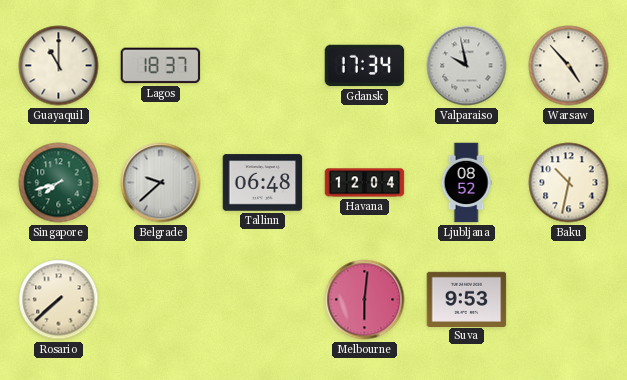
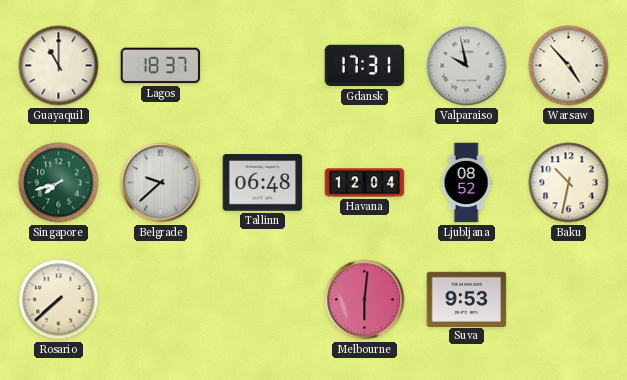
Gdansk: 17:34 -> 17:31
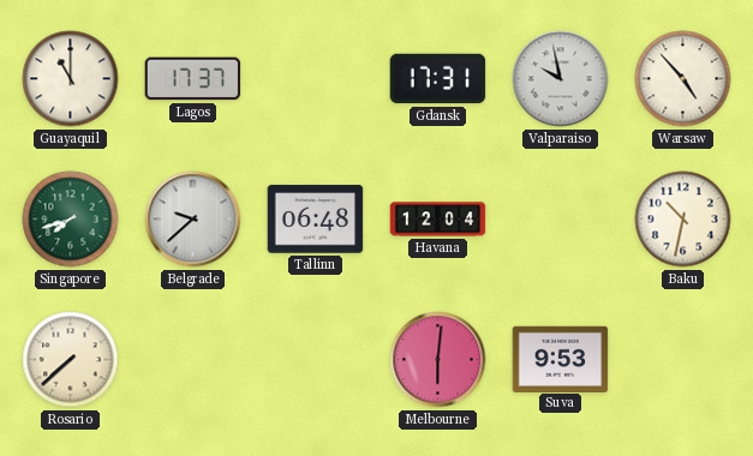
Lagos: 18:37 -> 17:37
Ljubljana: 08:52 -> none
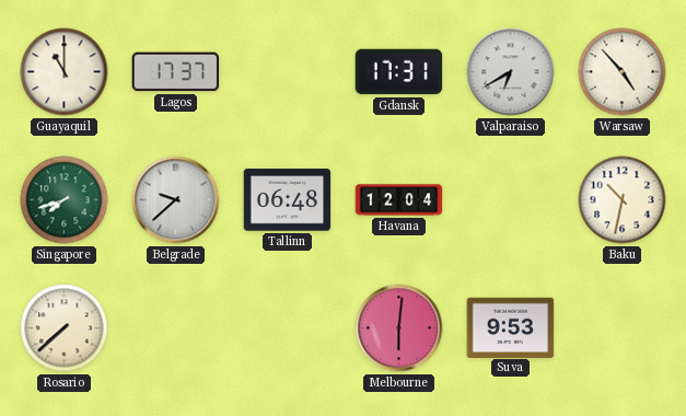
Valparaiso: 9:58 -> 6:40
